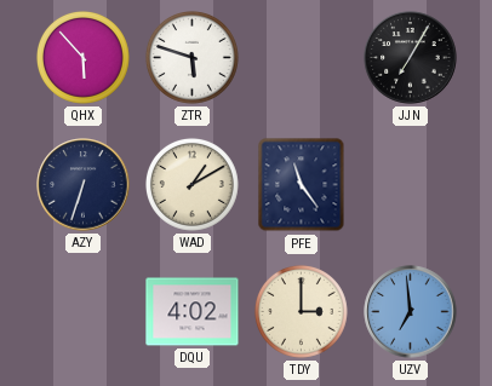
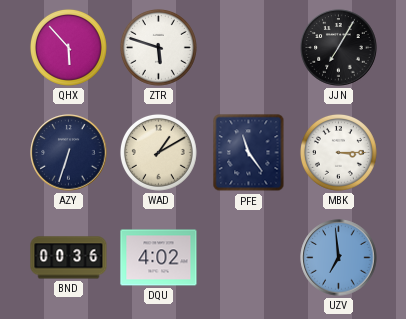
MBK: none -> 3:15
BND: none -> 00:36
TDY: 3:00 -> none
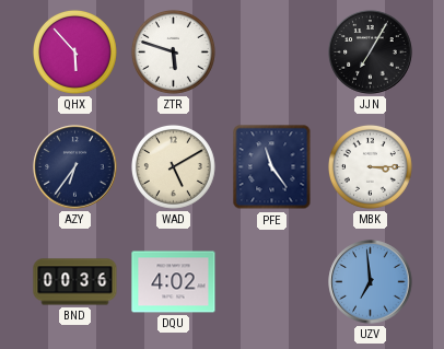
AZY: 6:33 -> 6:36
WAD: 1:10 -> 5:10
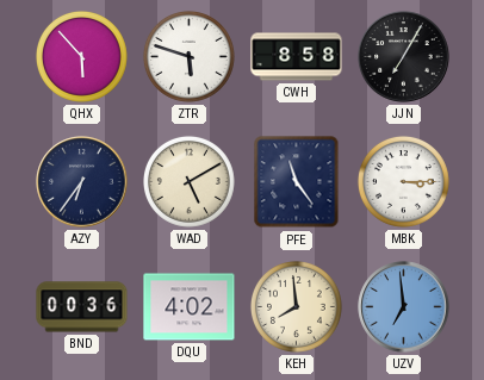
CWH: none -> 8:58
KEH: none -> 7:59
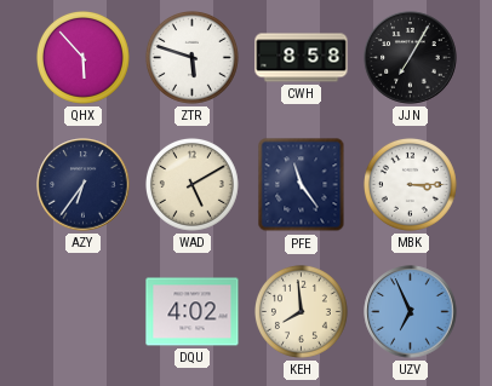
BND: 00:36 -> none
UZV: 6:59 -> 6:56
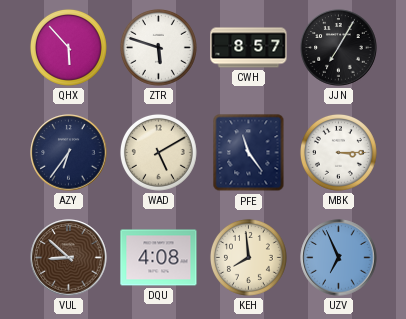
CWH: 8:58 -> 8:57
VUL: none -> 8:52
DQU: 4:02 -> 4:08
